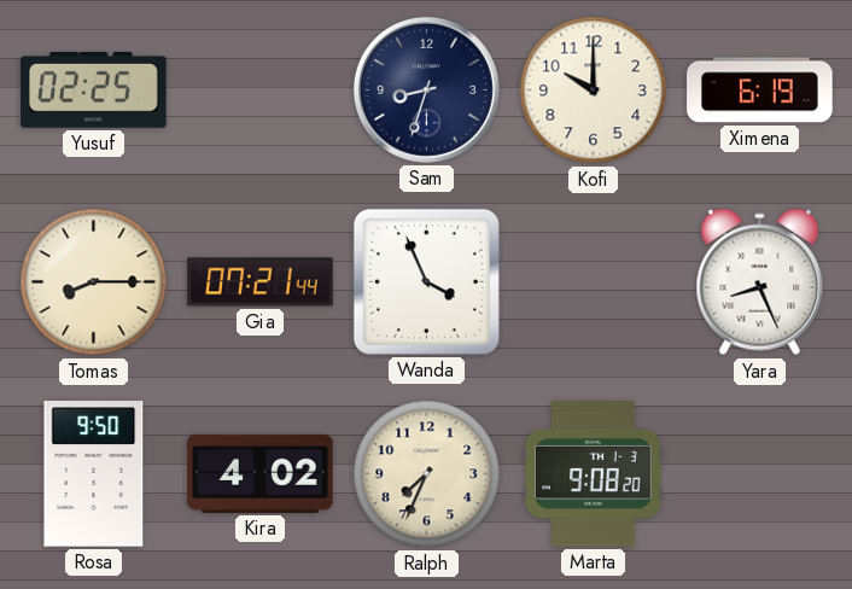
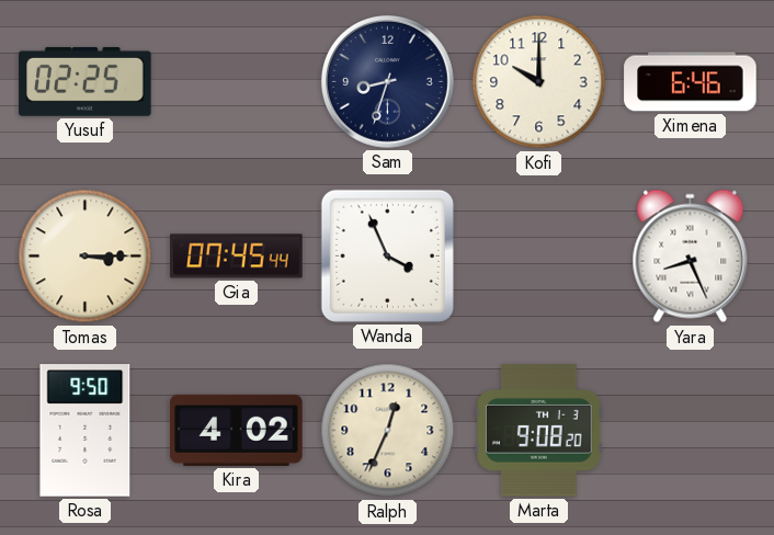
Ximena: 6:19 -> 6:46
Tomas: 8:15 -> 3:15
Gia: 07:21 -> 07:45
Ralph: 7:34 -> 12:34
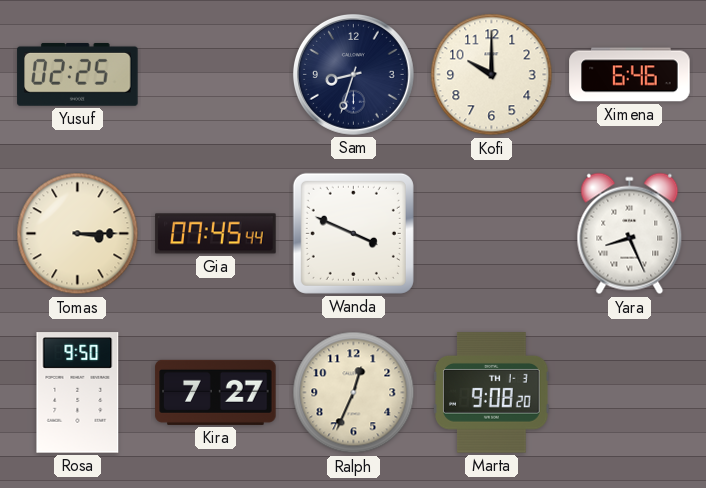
Wanda: 3:56 -> 3:49
Kira: 4:02 -> 7:27
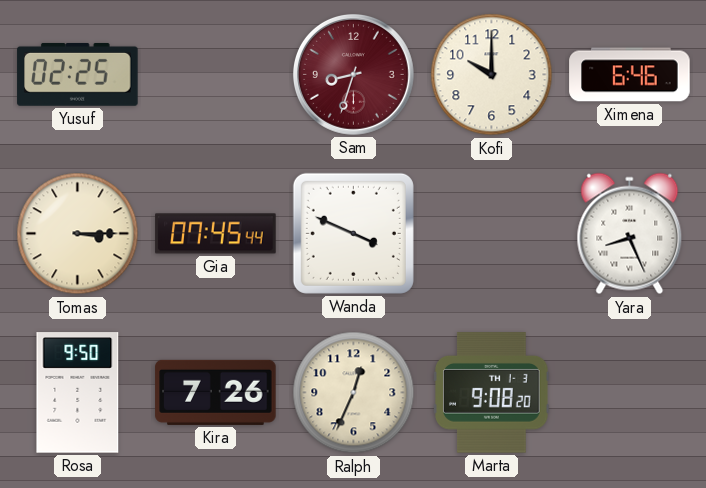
Sam dial: navy -> burgundy
Kira: 7:27 -> 7:26
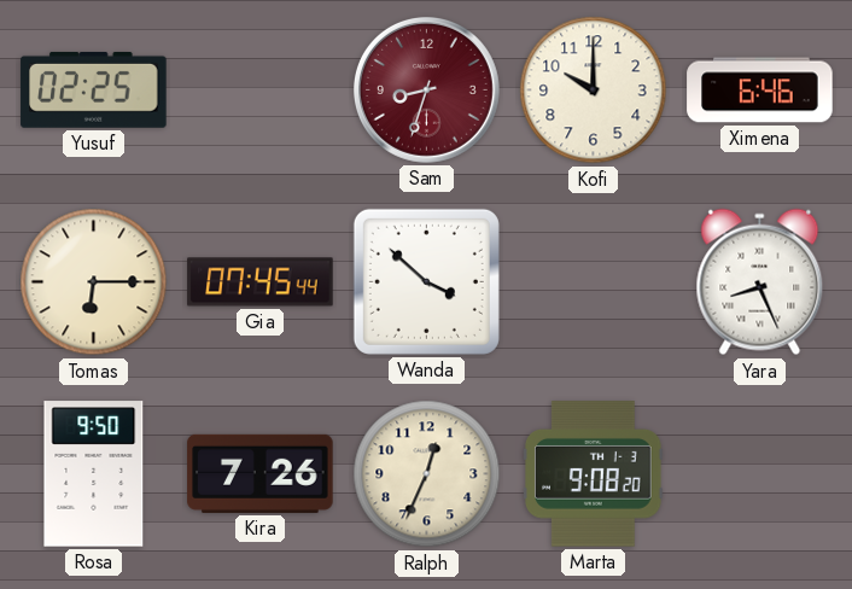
Tomas: 3:15 -> 6:15
Wanda: 3:49 -> 3:52
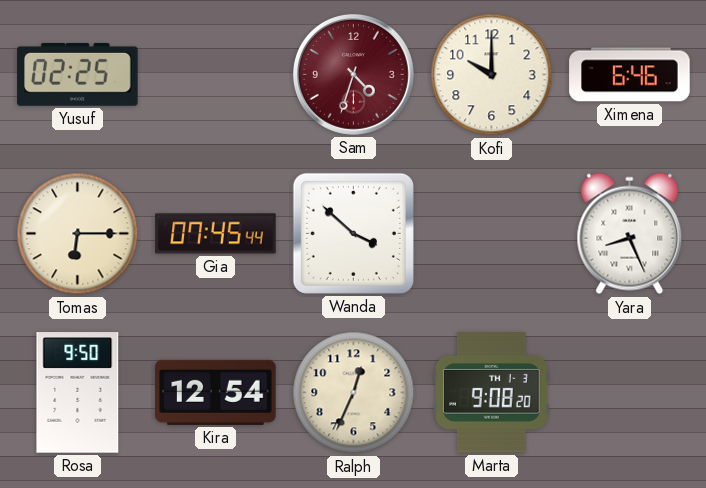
Sam: 8:33 -> 4:33
Kira: 7:26 -> 12:54
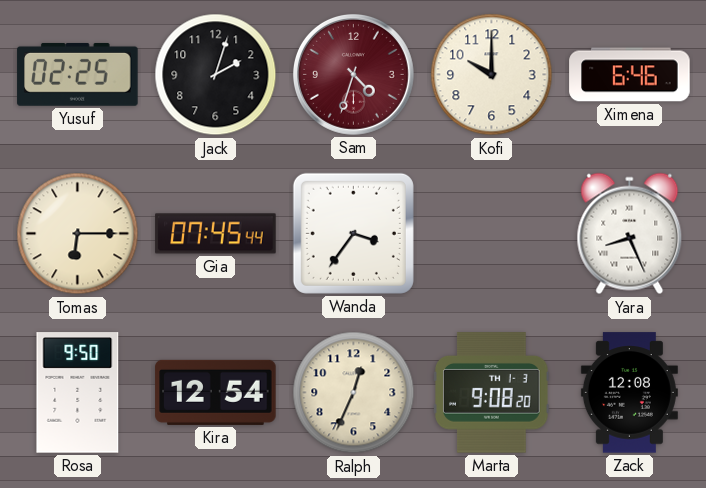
Jack: none -> 2:03
Wanda: 3:52 -> 3:36
Zack: none -> 12:08
